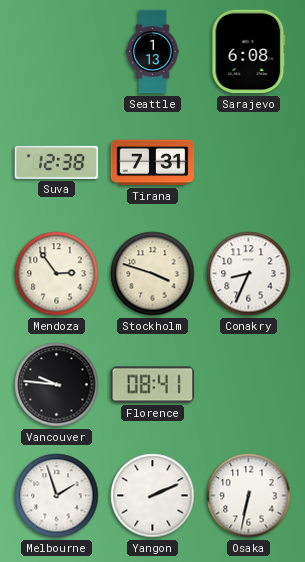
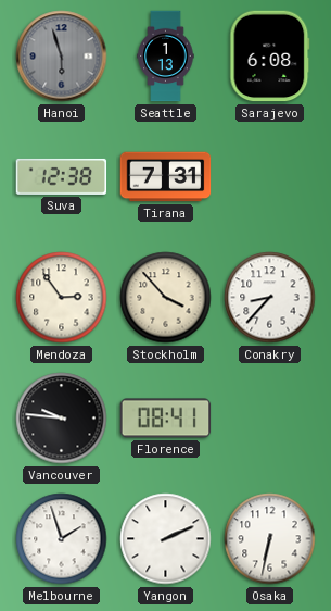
Hanoi: none -> 5:57
Stockholm: 3:48 -> 3:53
Conakry: 8:34 -> 8:37
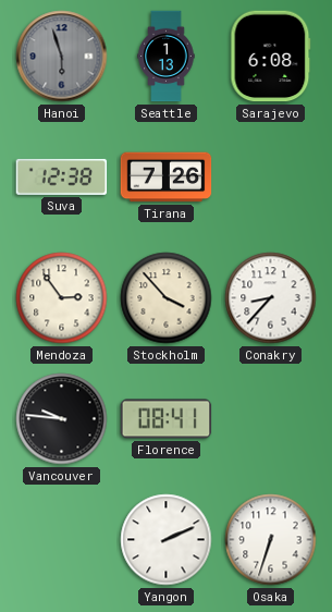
Tirana: 7:31 -> 7:26
Melbourne: 1:57 -> none
Osaka: 6:32 -> 6:33
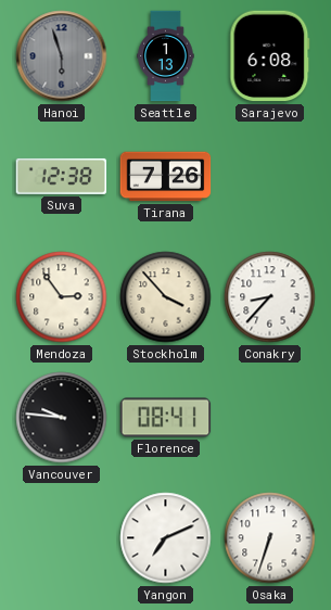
Yangon: 2:11 -> 7:11
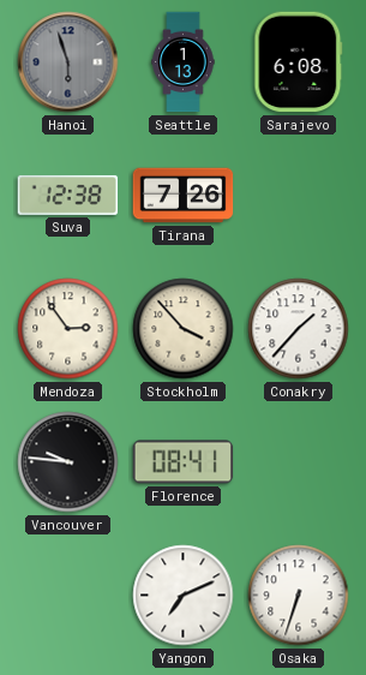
Conakry: 8:37 -> 1:37
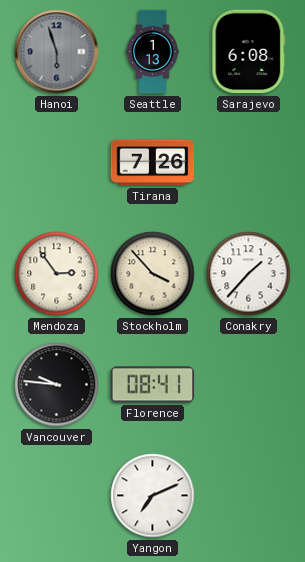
Suva: 12:38 -> none
Osaka: 6:33 -> none
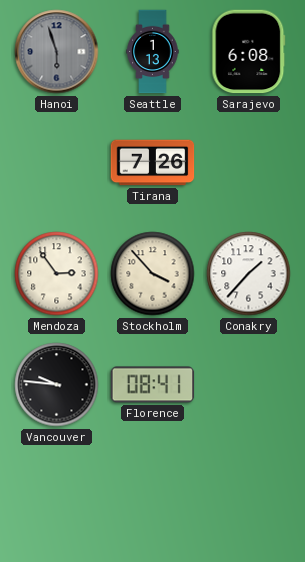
Yangon: 7:11 -> none
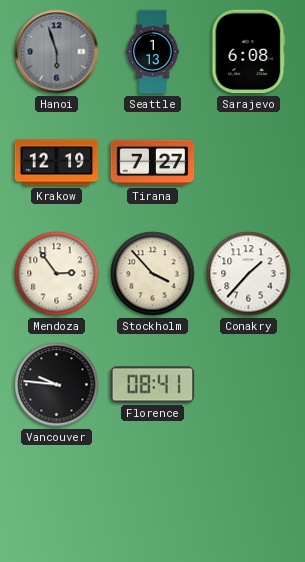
Krakow: none -> 12:19
Tirana: 7:26 -> 7:27
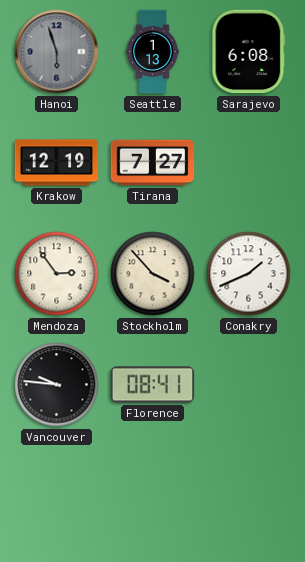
Conakry: 1:37 -> 1:41
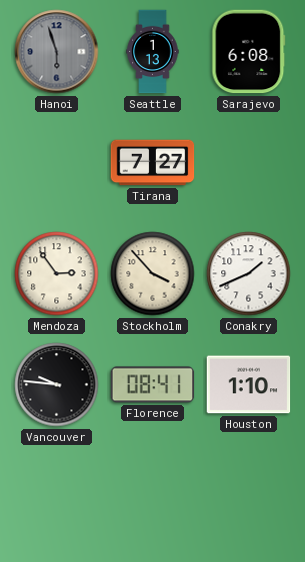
Krakow: 12:19 -> none
Houston: none -> 1:10
